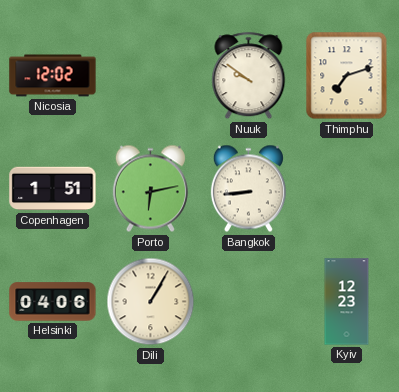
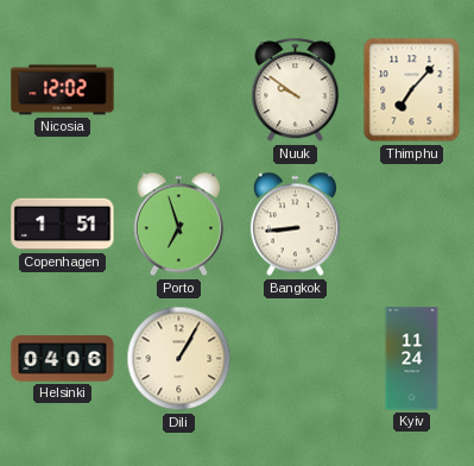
Thimphu: 7:12 -> 7:07
Porto: 6:13 -> 6:57
Kyiv: 12:23 -> 11:24
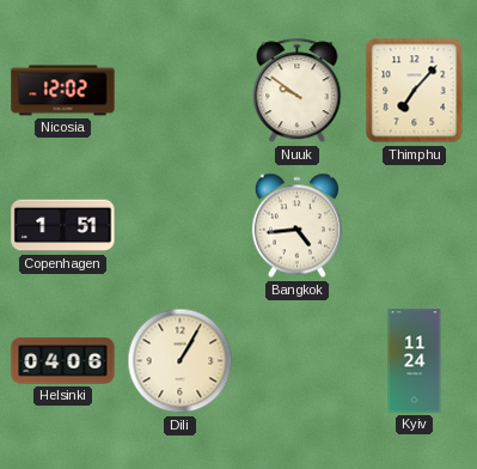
Porto: 6:57 -> none
Bangkok: 8:44 -> 4:44
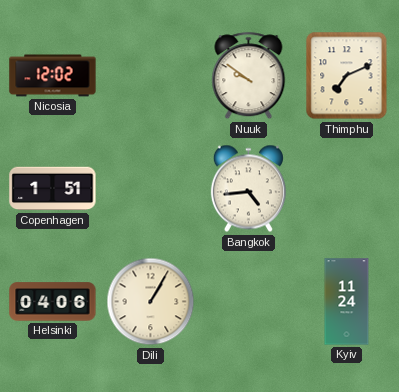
Thimphu: 7:07 -> 7:11
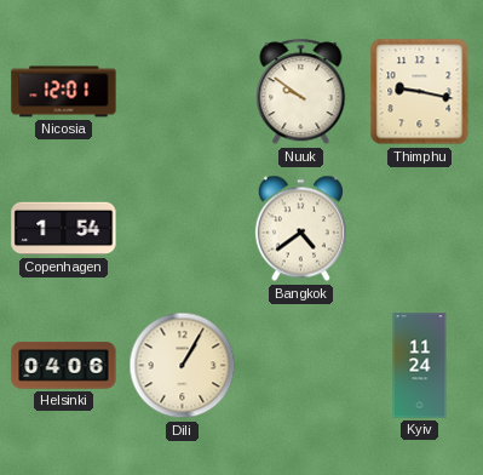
Nicosia: 12:02 -> 12:01
Thimphu: 7:11 -> 9:17
Copenhagen: 1:51 -> 1:54
Bangkok: 4:44 -> 4:39
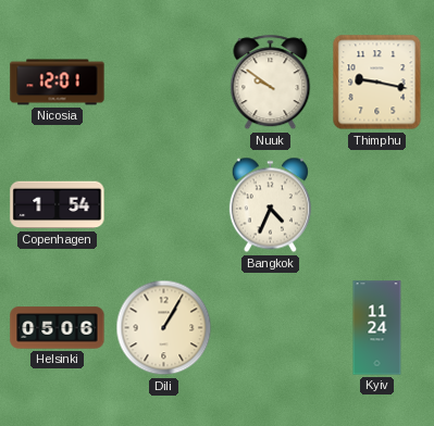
Bangkok: 4:39 -> 4:34
Helsinki: 04:06 -> 05:06
